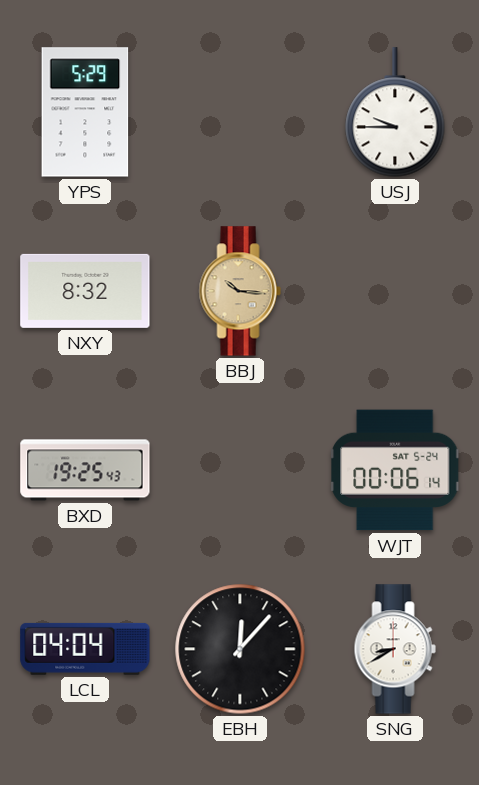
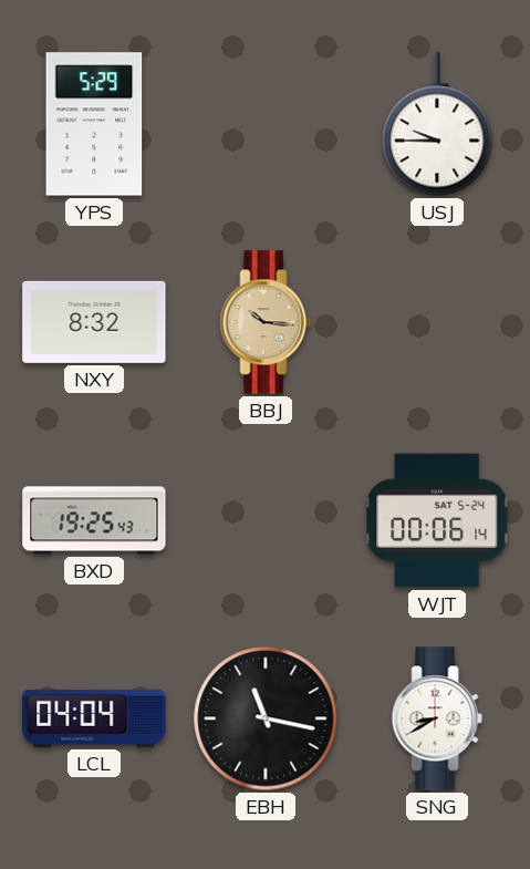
EBH: 12:07 -> 11:17
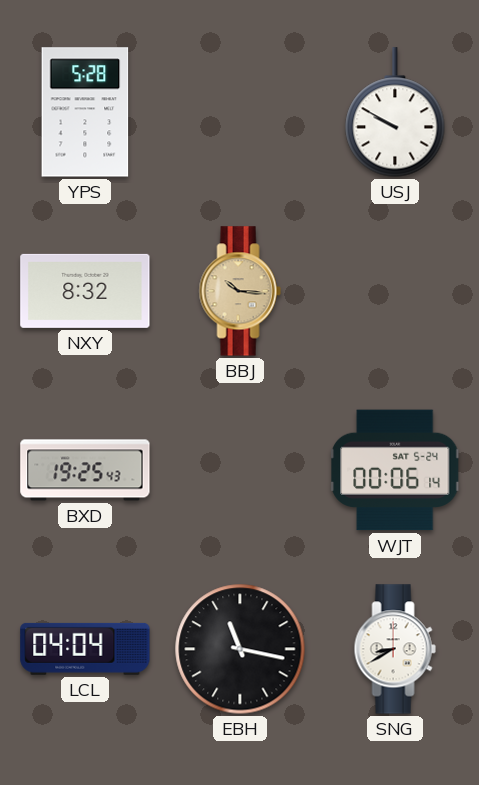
YPS: 5:29 -> 5:28
USJ: 9:45 -> 9:50
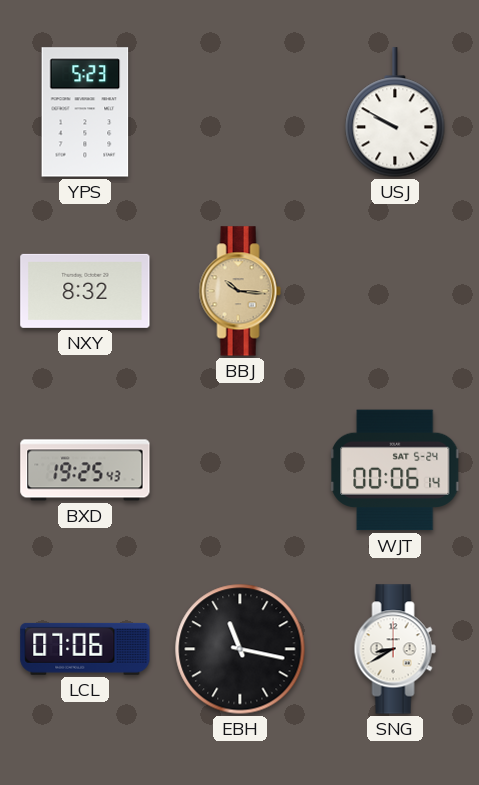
YPS: 5:28 -> 5:23
LCL: 04:04 -> 07:06
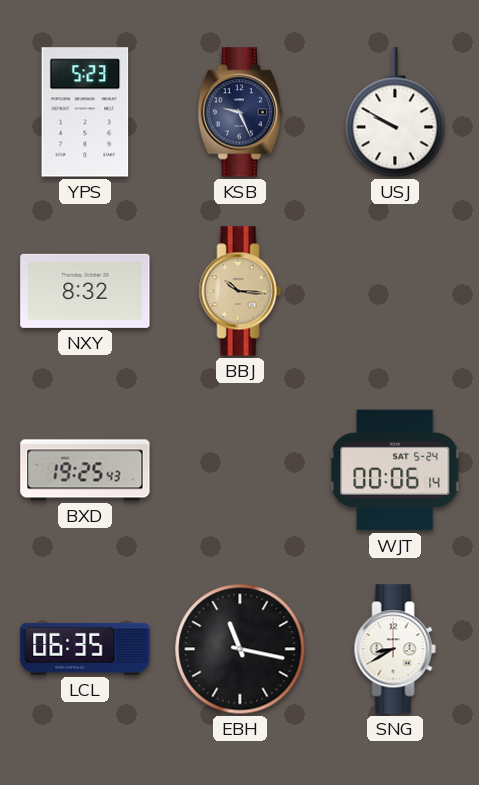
KSB: none -> 9:26
LCL: 07:06 -> 06:35
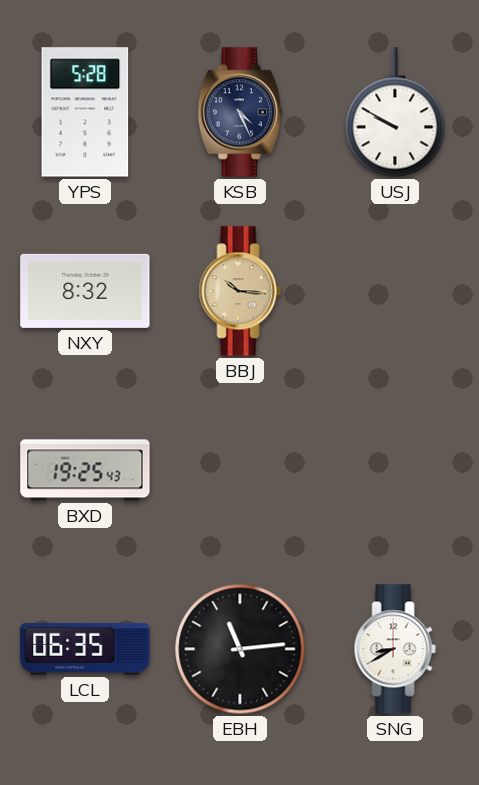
YPS: 5:23 -> 5:28
KSB: 9:26 -> 4:26
WJT: 00:06 -> none
EBH: 11:17 -> 11:14
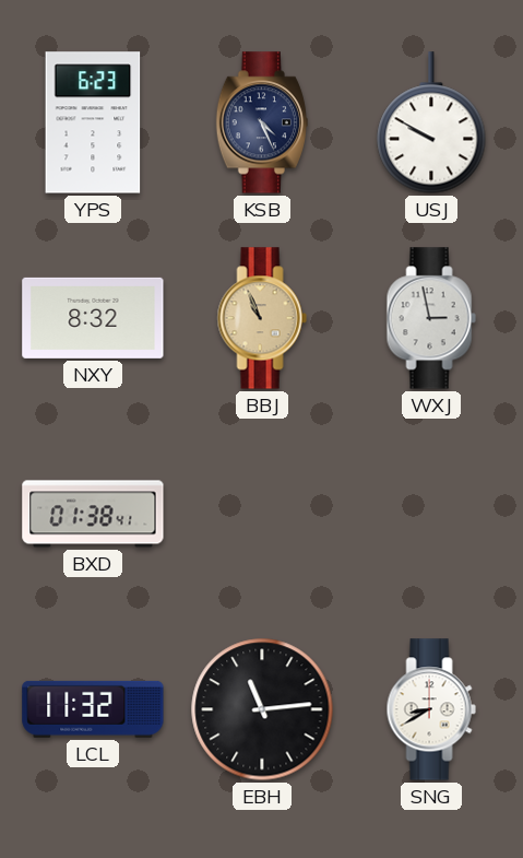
YPS: 5:28 -> 6:23
BBJ: 10:16 -> 10:56
WXJ: none -> 2:58
BXD: 19:25 -> 01:38
LCL: 06:35 -> 11:32
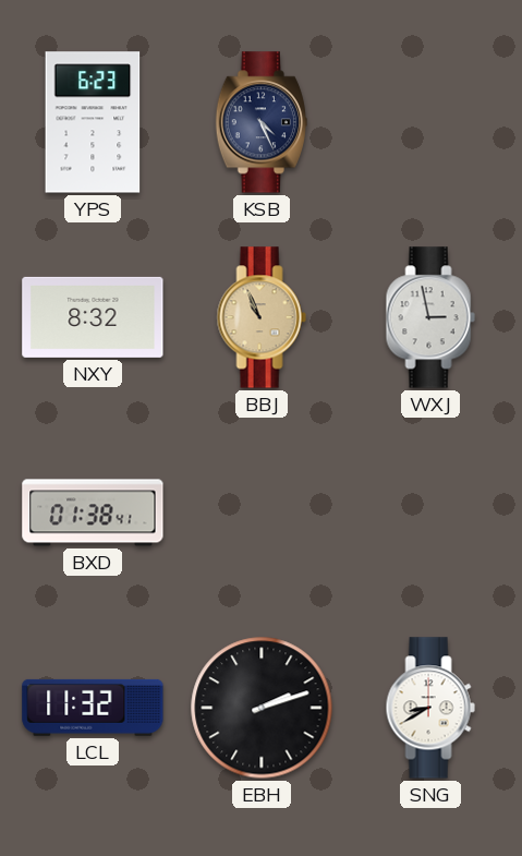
USJ: 9:50 -> none
EBH: 11:14 -> 2:12
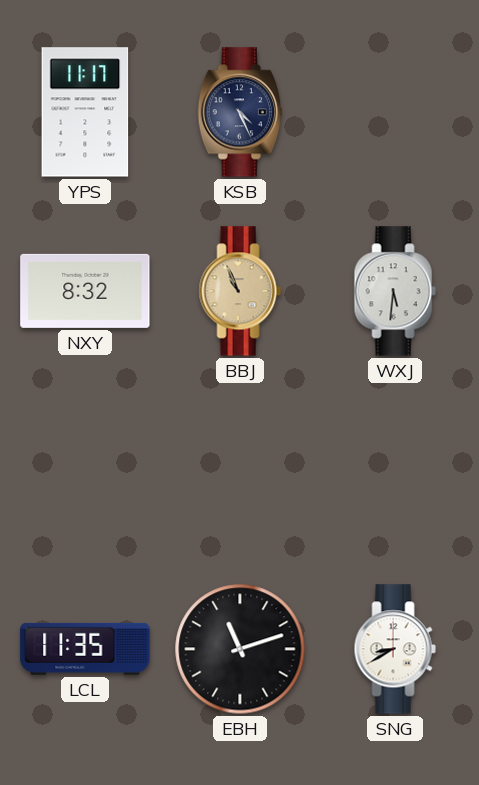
YPS: 6:23 -> 11:17
WXJ: 2:58 -> 5:31
BXD: 01:38 -> none
LCL: 11:32 -> 11:35
EBH: 2:12 -> 11:12
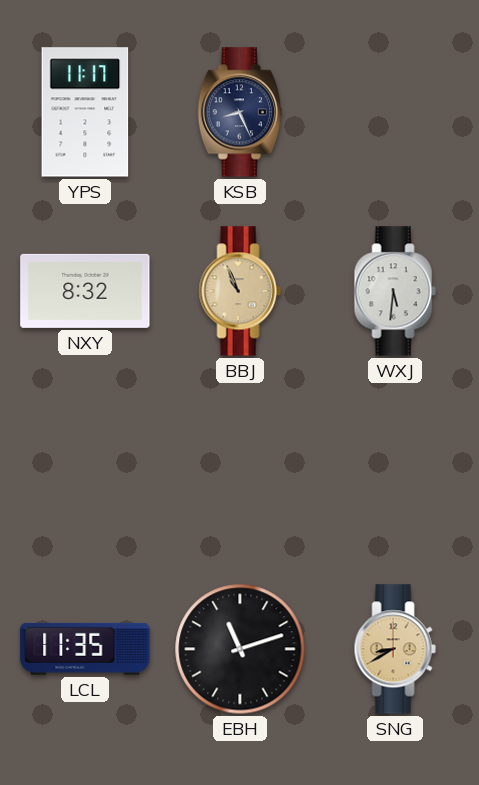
KSB: 4:26 -> 8:26
SNG dial: white -> champagne
